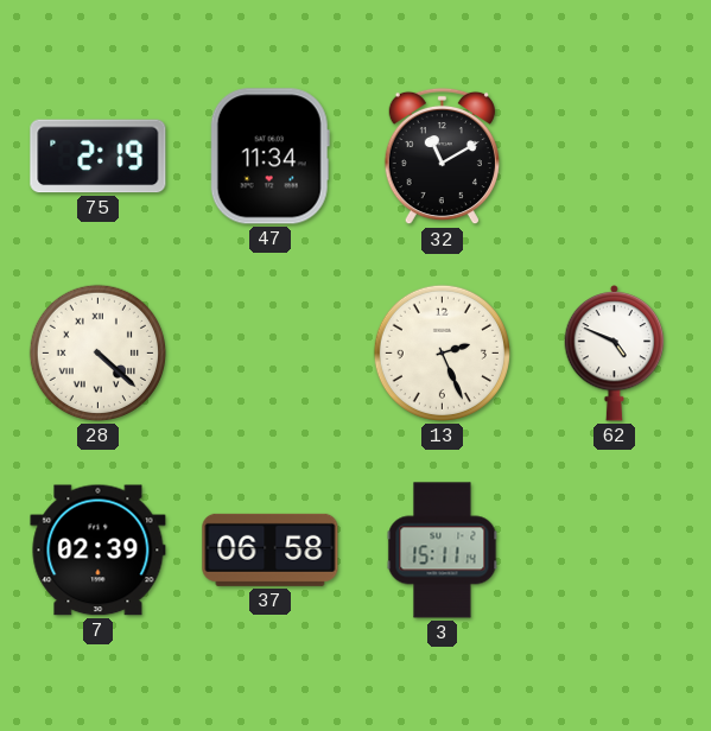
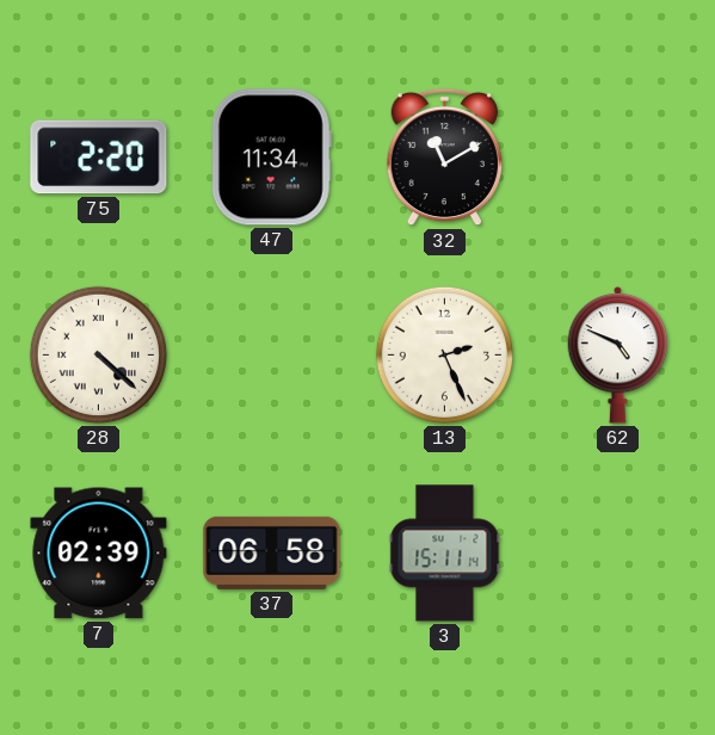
75: 2:19 -> 2:20
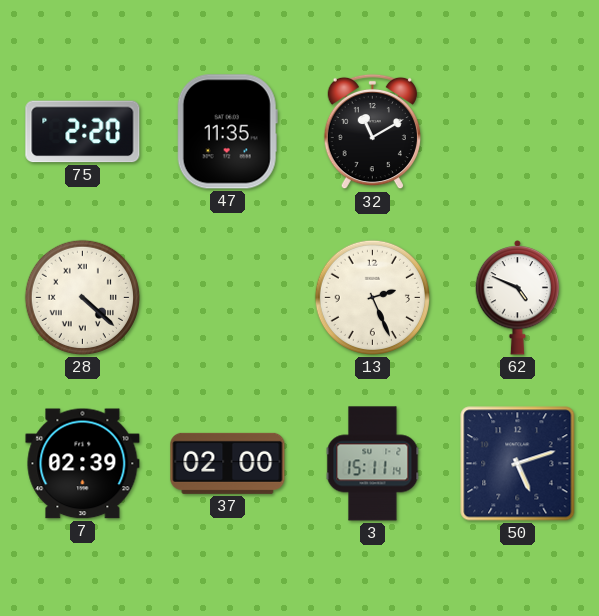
47: 11:34 -> 11:35
37: 06:58 -> 02:00
50: none -> 5:12
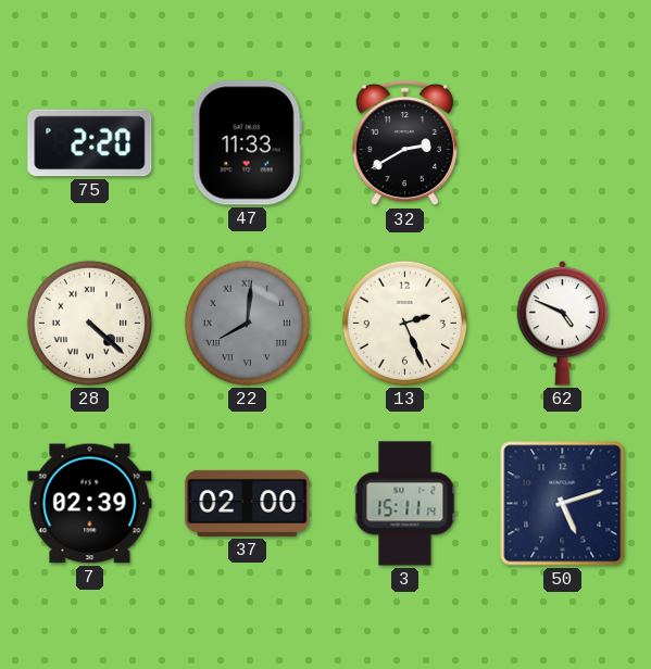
47: 11:35 -> 11:33
32: 11:10 -> 2:40
22: none -> 8:01
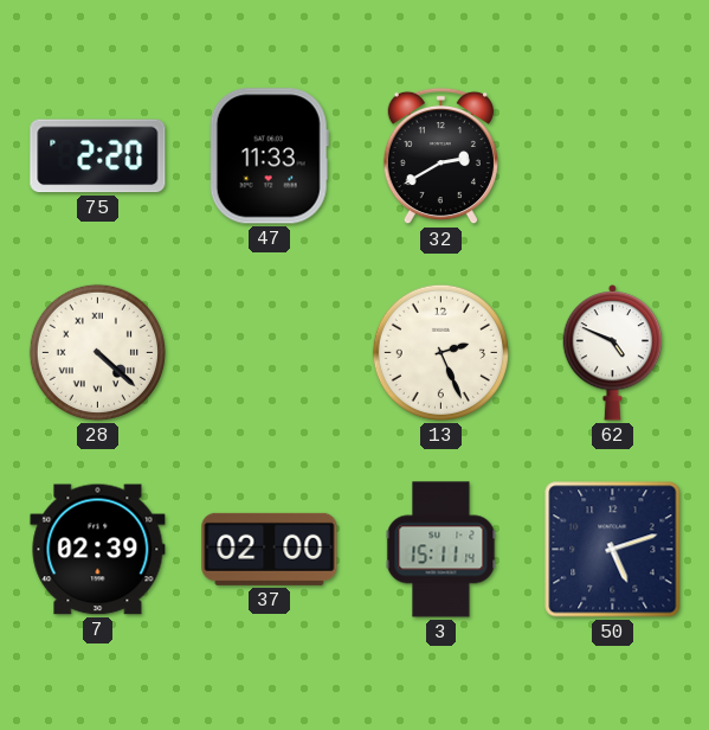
22: 8:01 -> none
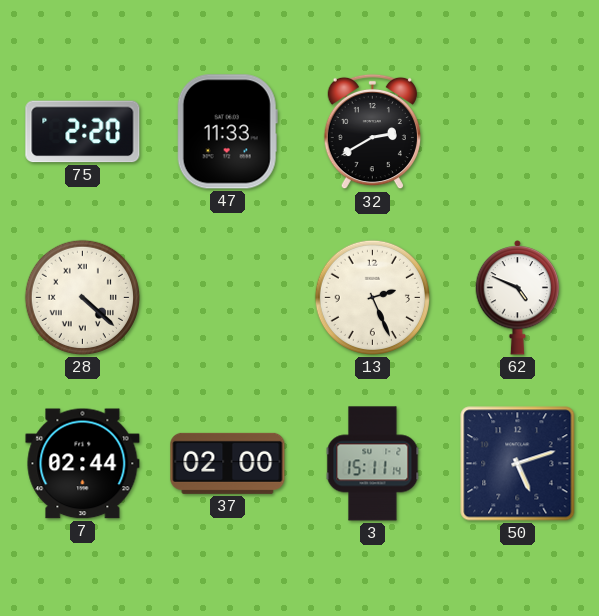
7: 02:39 -> 02:44
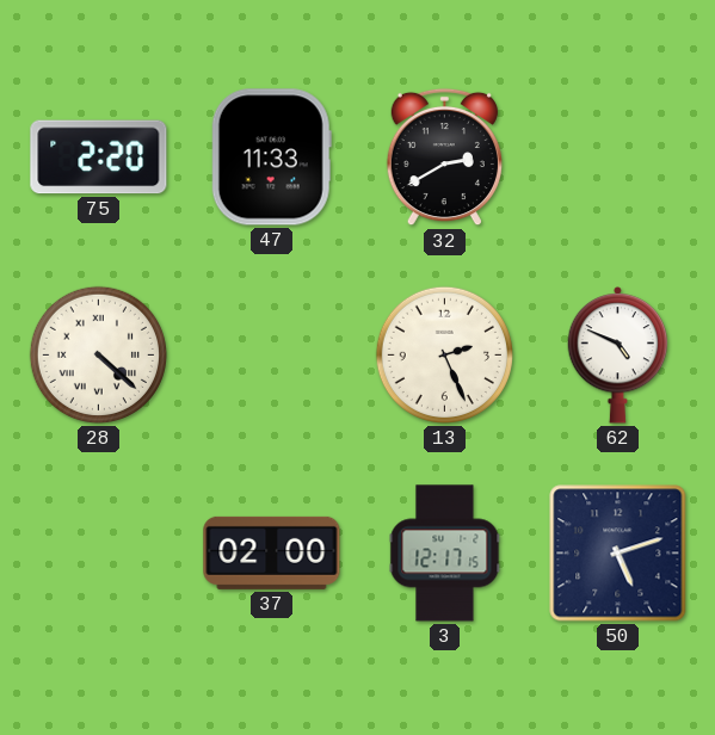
7: 02:44 -> none
3: 15:11 -> 12:17
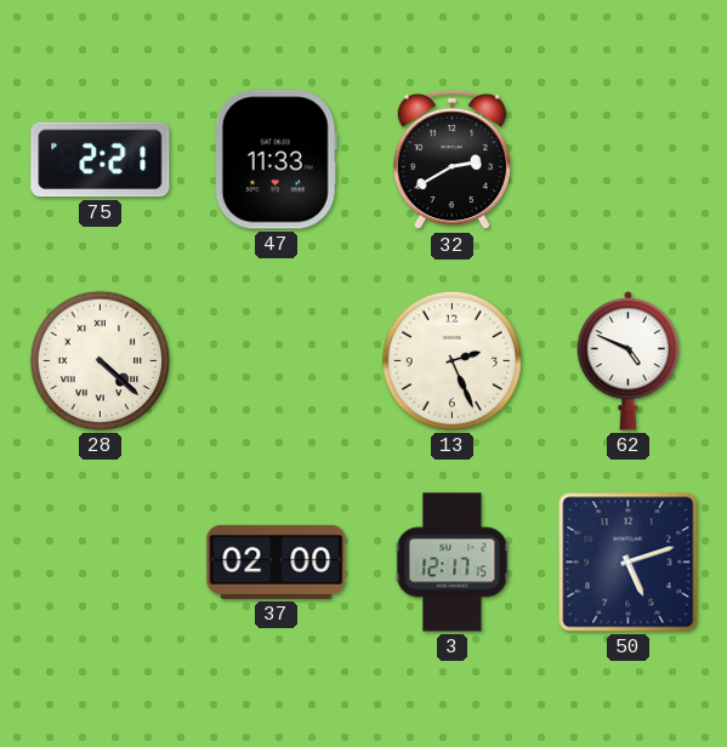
75: 2:20 -> 2:21
